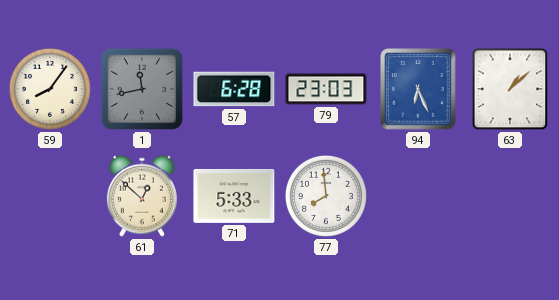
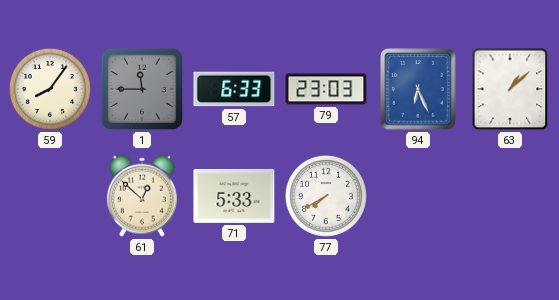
1: 11:43 -> 11:45
57: 6:28 -> 6:33
77: 7:59 -> 7:40
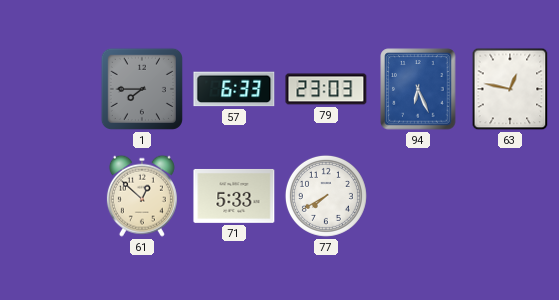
59: 8:06 -> none
1: 11:45 -> 7:45
63: 1:08 -> 12:47
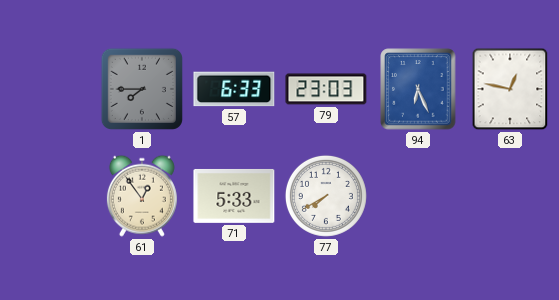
61: 12:52 -> 12:54
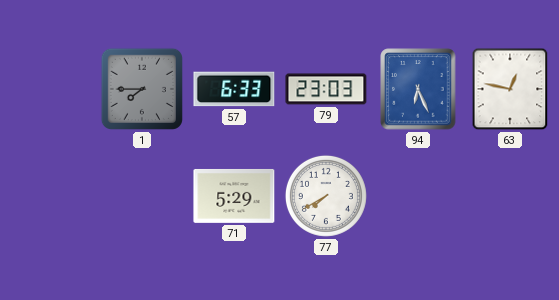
61: 12:54 -> none
71: 5:33 -> 5:29
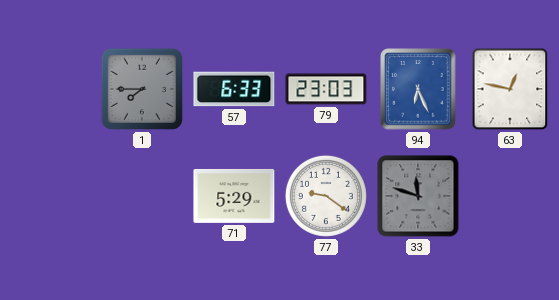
77: 7:40 -> 9:21
33: none -> 11:48
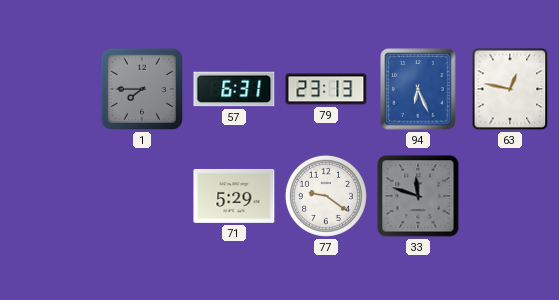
57: 6:33 -> 6:31
79: 23:03 -> 23:13
